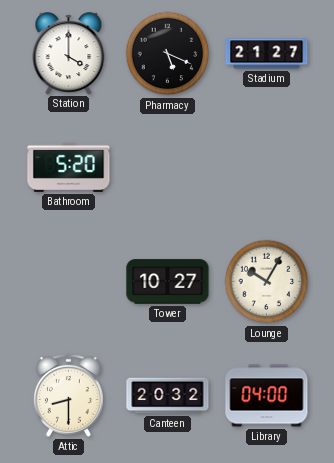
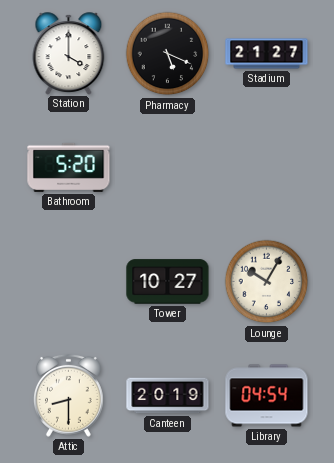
Canteen: 20:32 -> 20:19
Library: 04:00 -> 04:54
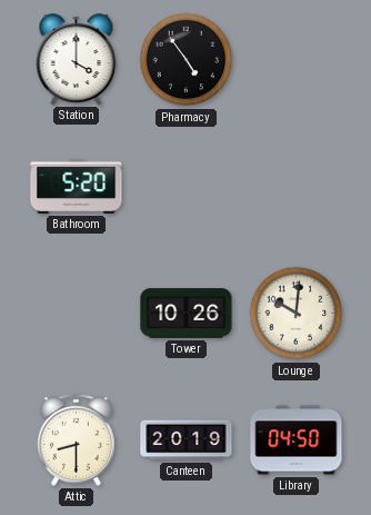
Pharmacy: 5:19 -> 4:54
Stadium: 21:27 -> none
Tower: 10:27 -> 10:26
Lounge: 10:05 -> 10:01
Library: 04:54 -> 04:50
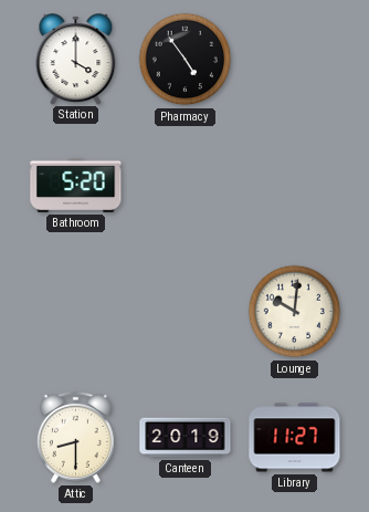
Tower: 10:26 -> none
Library: 04:50 -> 11:27
